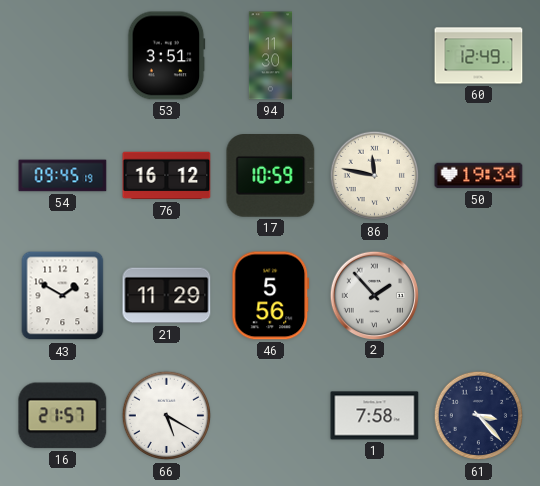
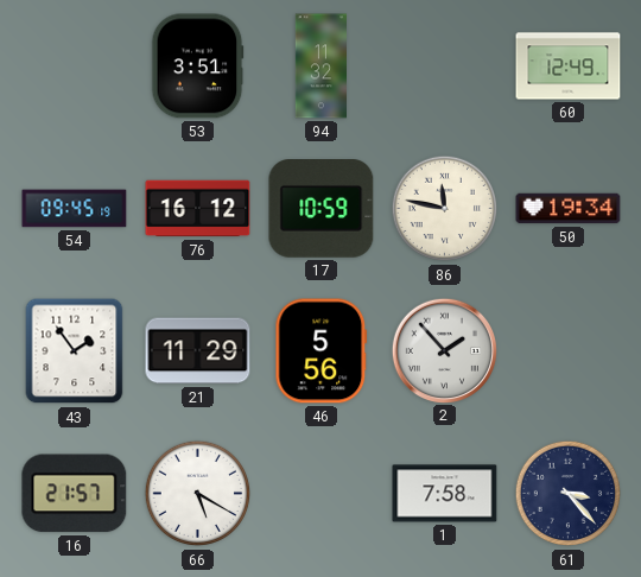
94: 11:30 -> 11:32
43: 1:50 -> 1:54
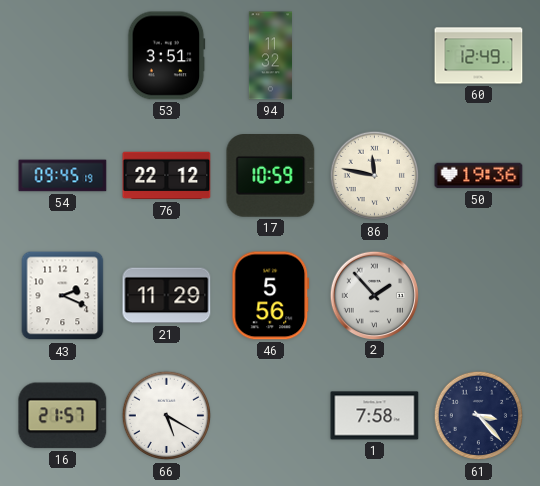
76: 16:12 -> 22:12
50: 19:34 -> 19:36
43: 1:54 -> 2:19
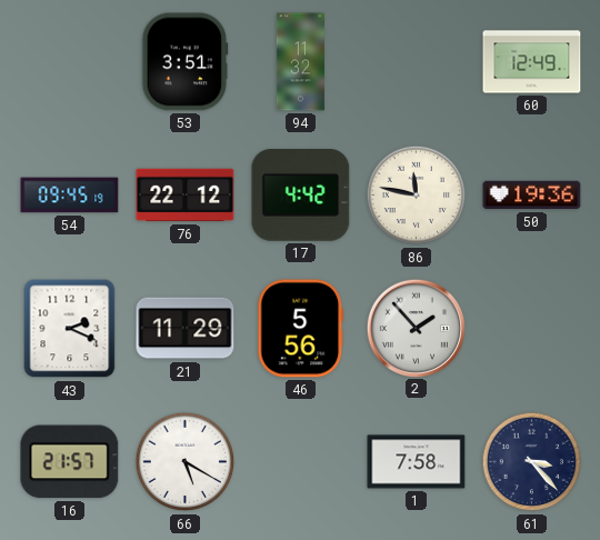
17: 10:59 -> 4:42
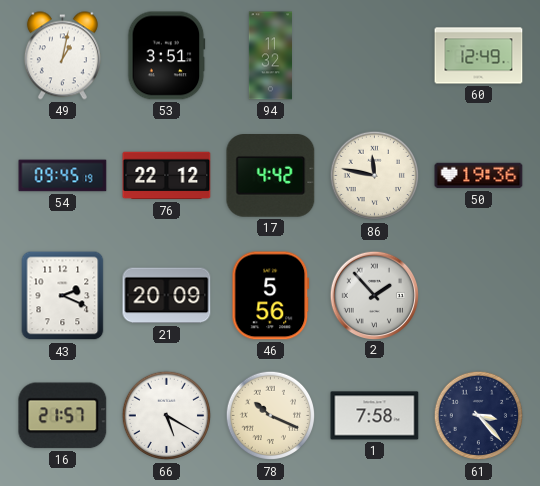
49: none -> 1:02
21: 11:29 -> 20:09
78: none -> 10:19
